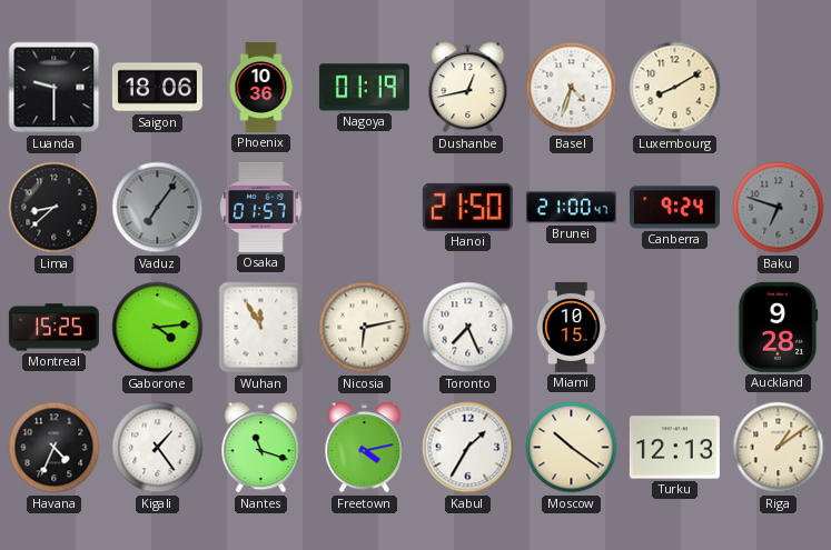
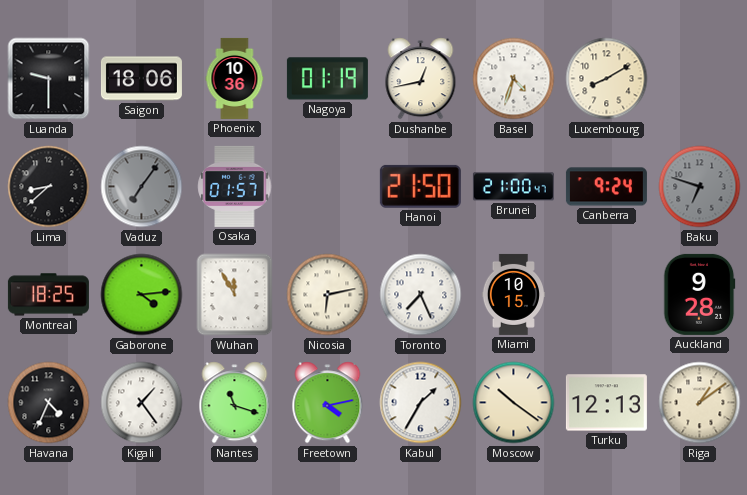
Montreal: 15:25 -> 18:25
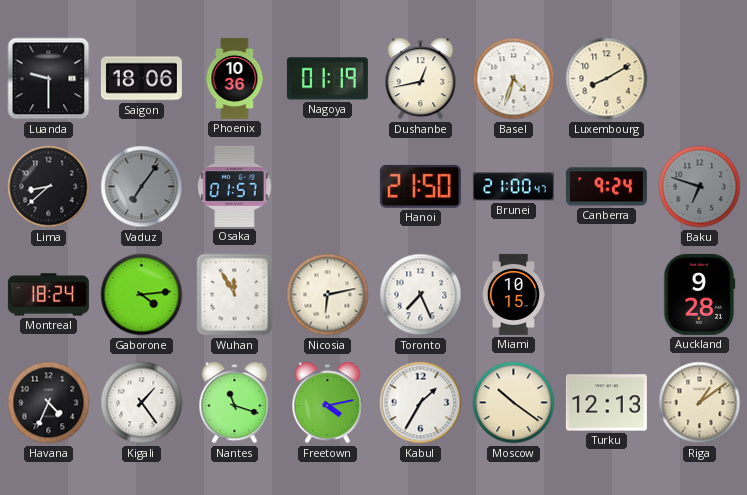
Montreal: 18:25 -> 18:24
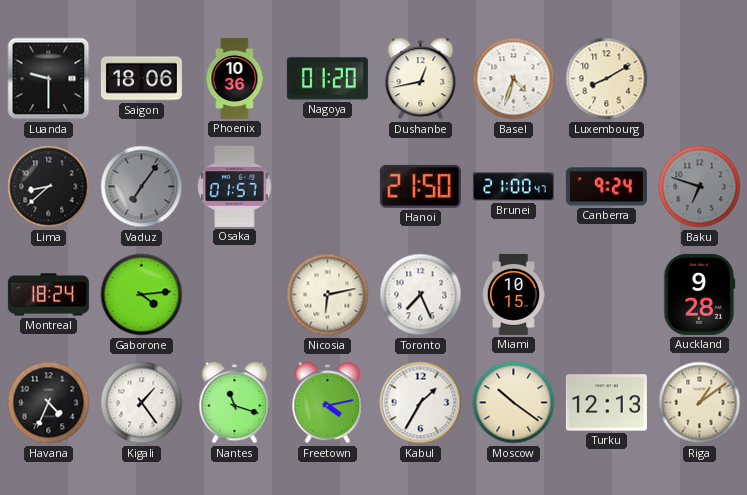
Nagoya: 01:19 -> 01:20
Wuhan: 11:55 -> none
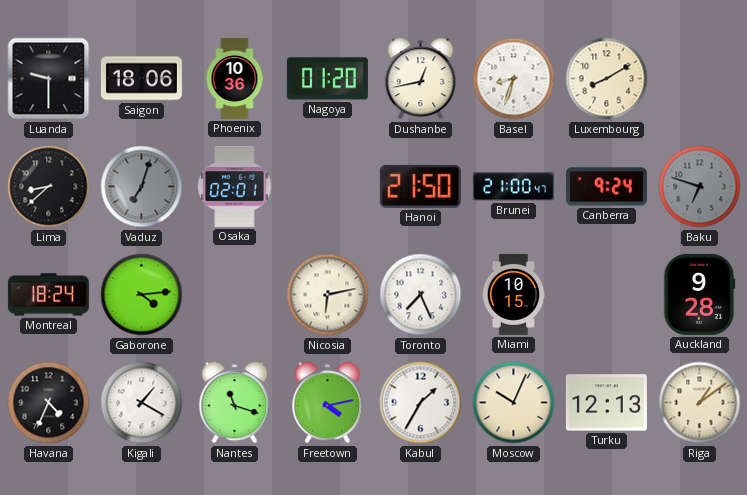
Basel: 4:33 -> 8:33
Vaduz: 7:06 -> 7:03
Osaka: 01:57 -> 02:01
Kigali: 1:24 -> 1:20
Moscow: 10:21 -> 10:04
